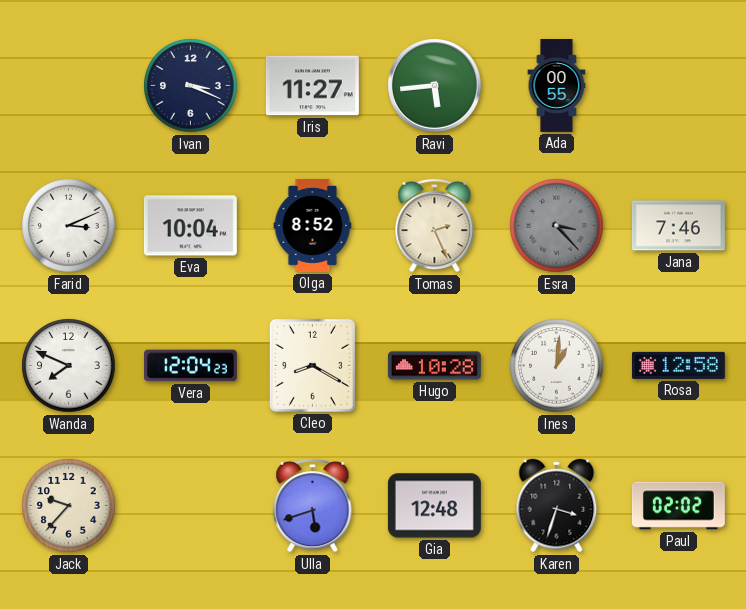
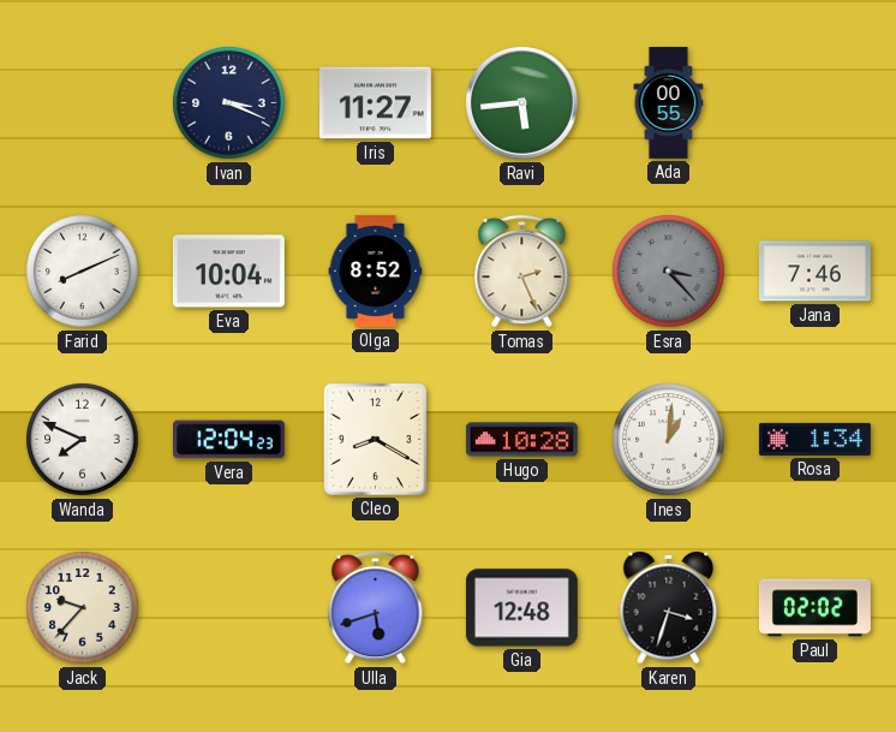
Farid: 3:11 -> 8:11
Rosa: 12:58 -> 1:34
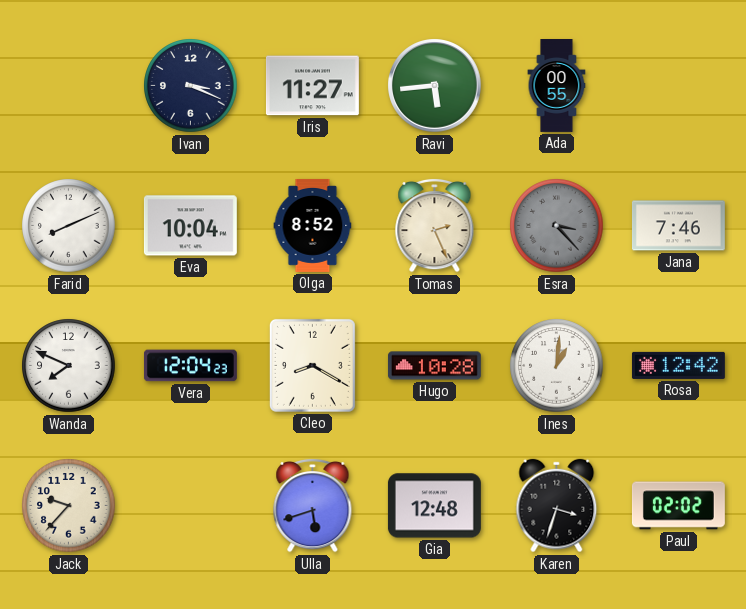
Rosa: 1:34 -> 12:42
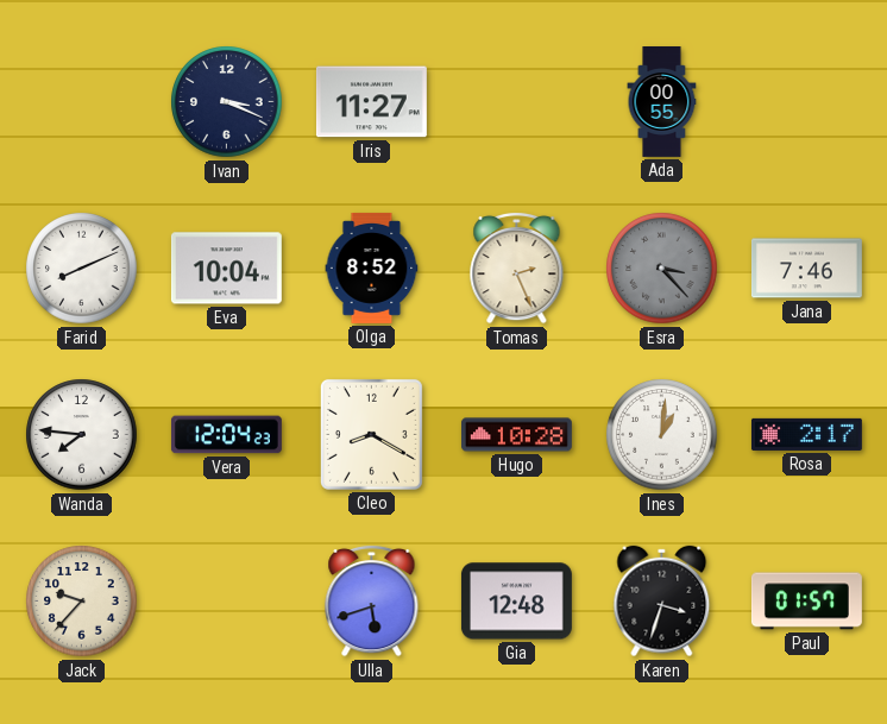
Ravi: 5:44 -> none
Wanda: 7:49 -> 7:46
Rosa: 12:42 -> 2:17
Paul: 02:02 -> 01:57
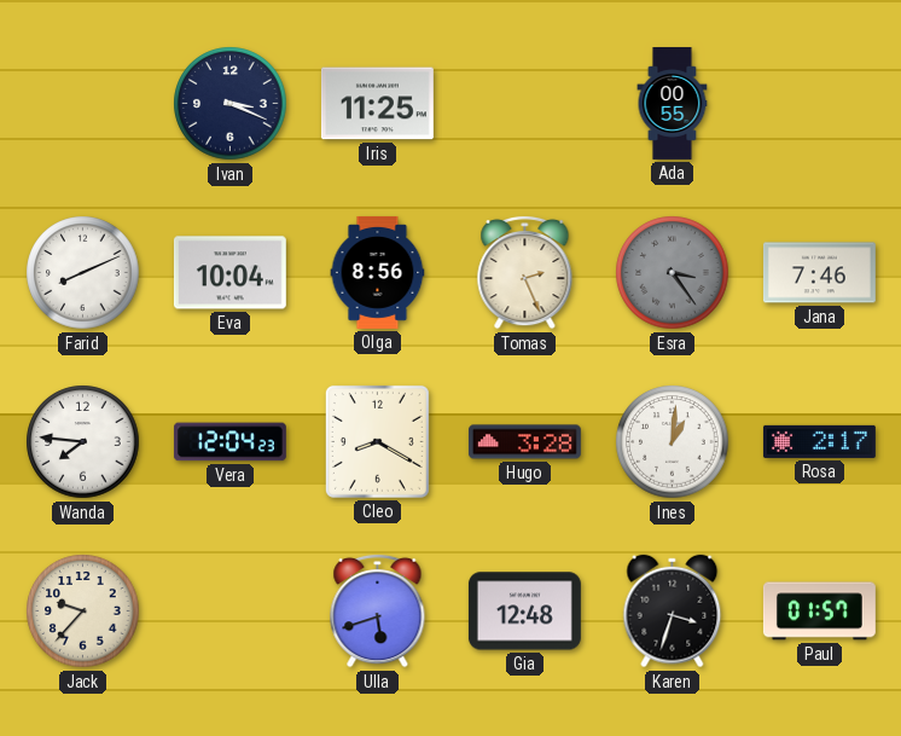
Iris: 11:27 -> 11:25
Olga: 8:52 -> 8:56
Esra: 3:23 -> 3:24
Hugo: 10:28 -> 3:28
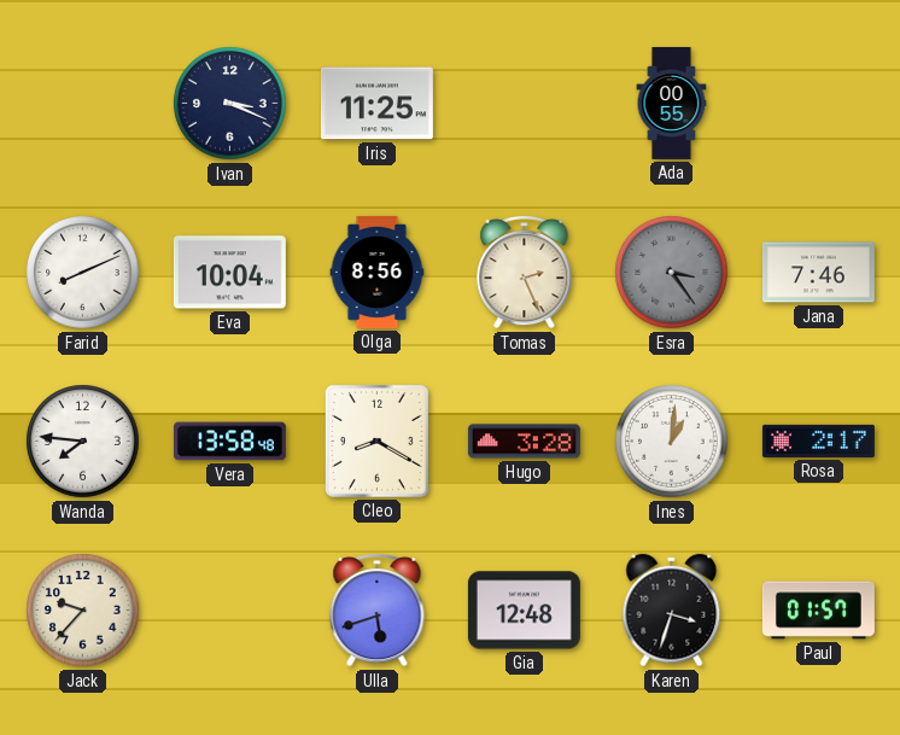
Vera: 12:04 -> 13:58
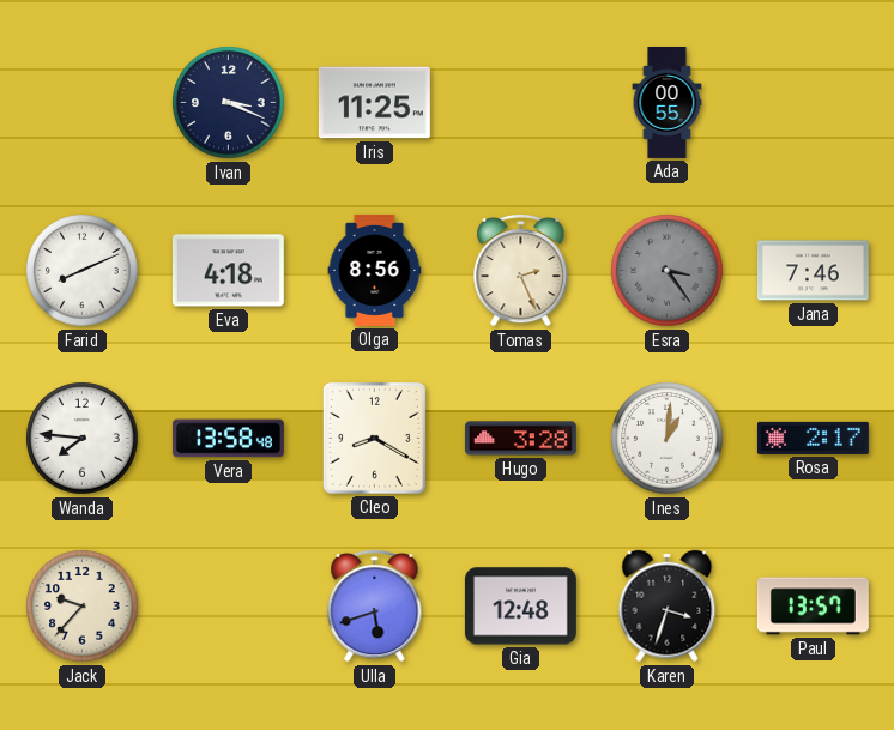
Eva: 10:04 -> 4:18
Paul: 01:57 -> 13:57
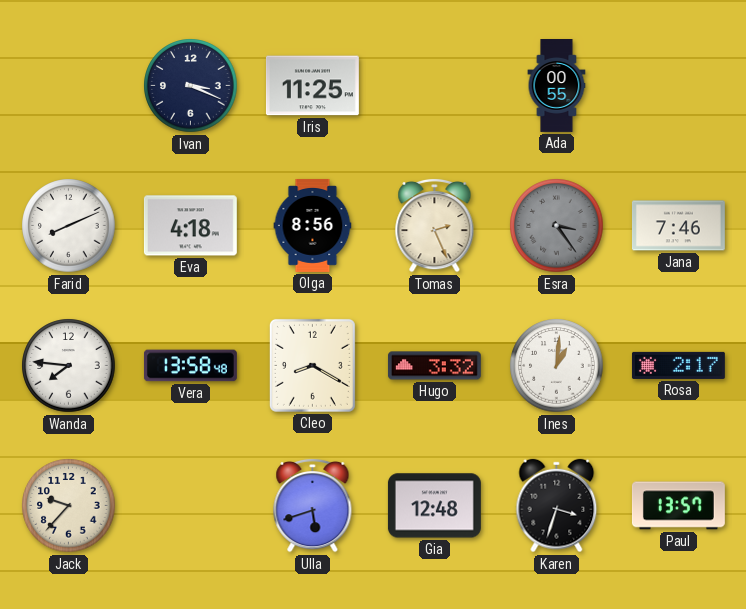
Hugo: 3:28 -> 3:32
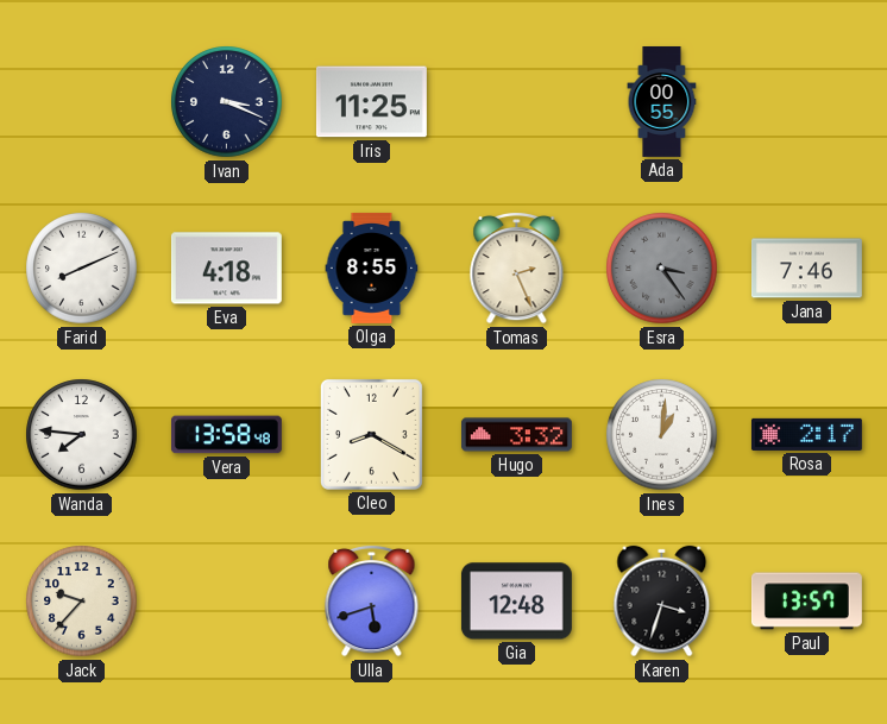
Olga: 8:56 -> 8:55
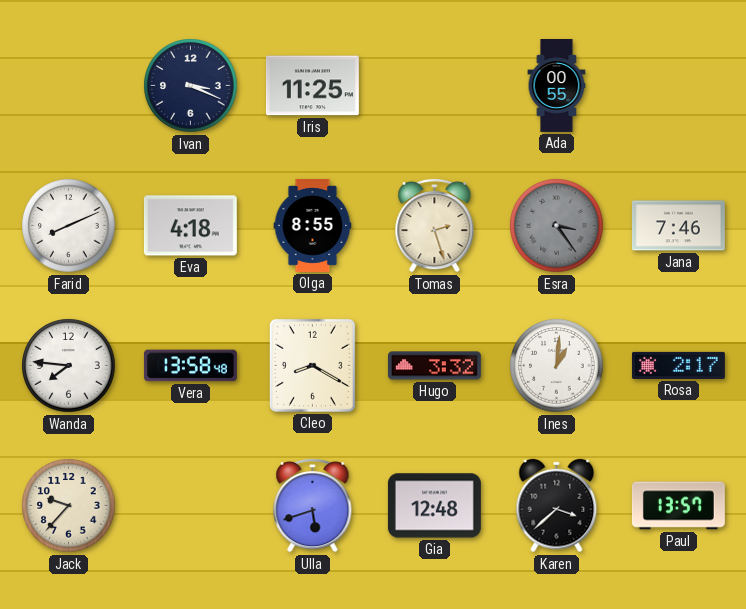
Tomas: 2:26 -> 2:27
Karen: 3:33 -> 3:38
